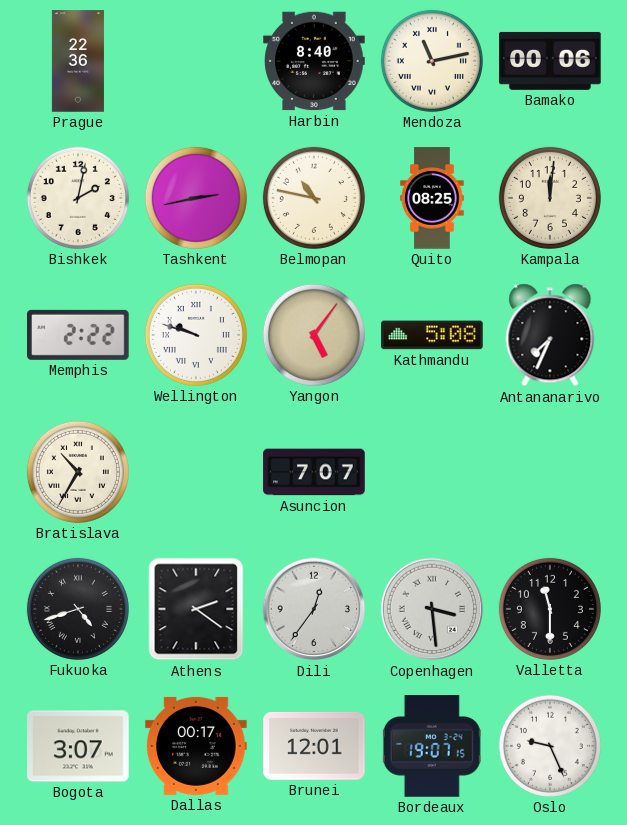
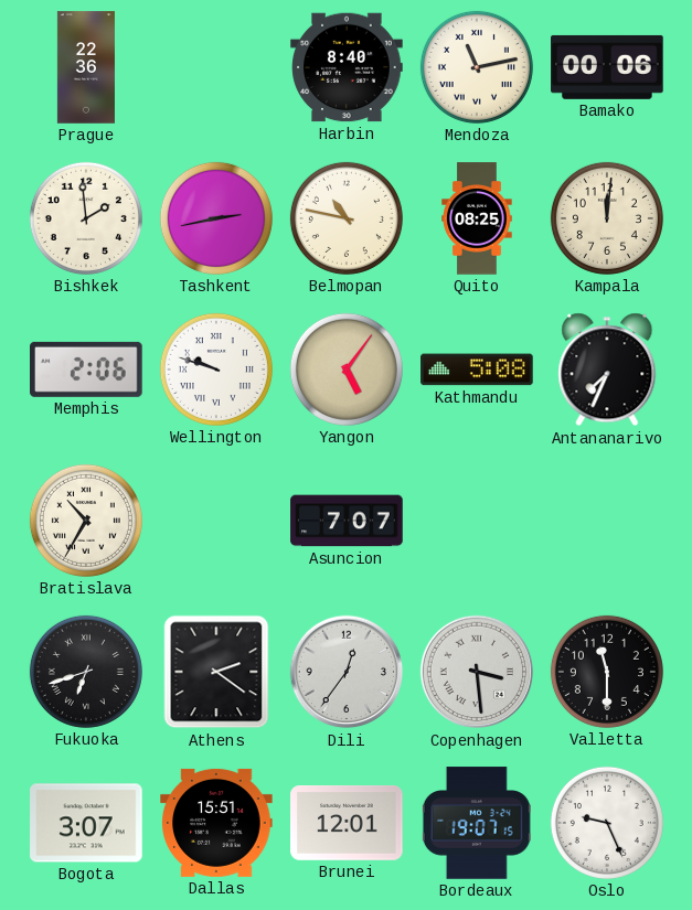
Bishkek: 2:02 -> 1:59
Memphis: 2:22 -> 2:06
Fukuoka: 4:42 -> 6:42
Dallas: 00:17 -> 15:51
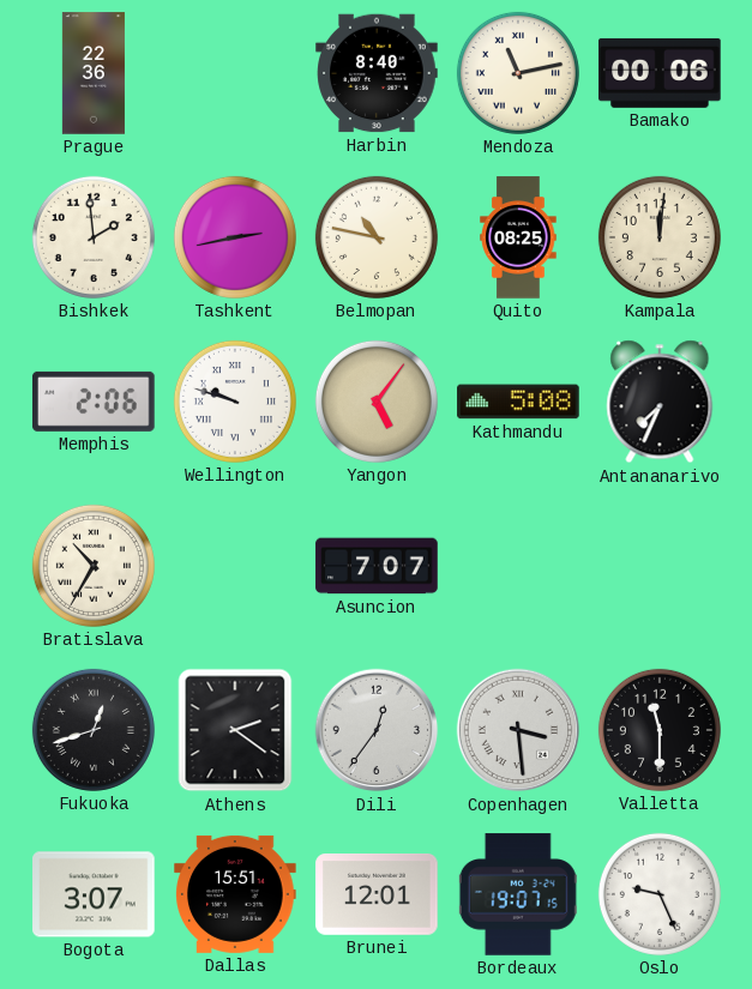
Fukuoka: 6:42 -> 12:42
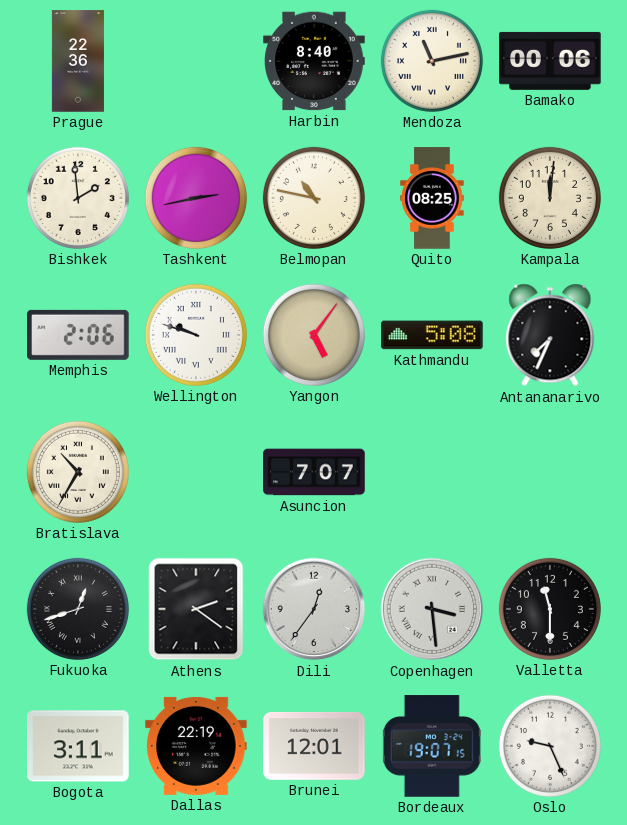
Bogota: 3:07 -> 3:11
Dallas: 15:51 -> 22:19
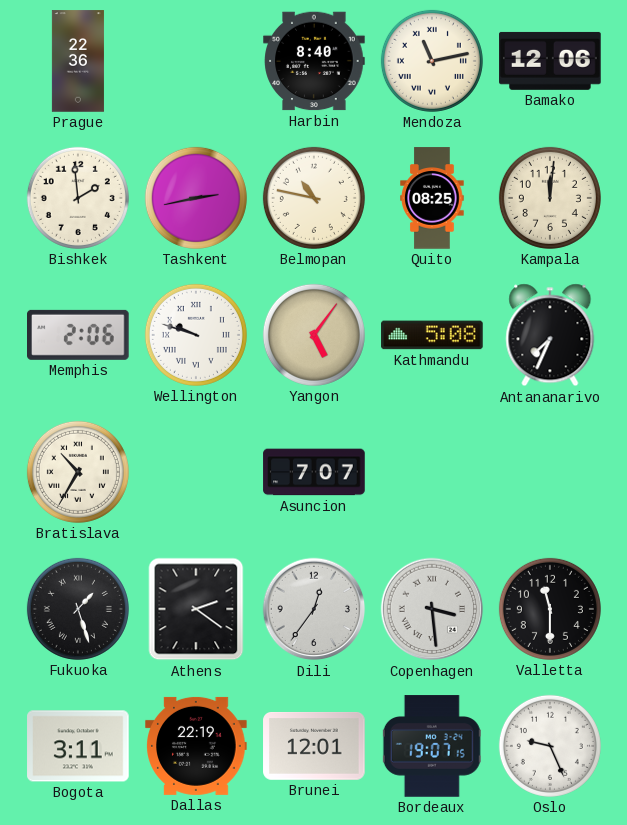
Bamako: 00:06 -> 12:06
Fukuoka: 12:42 -> 1:27
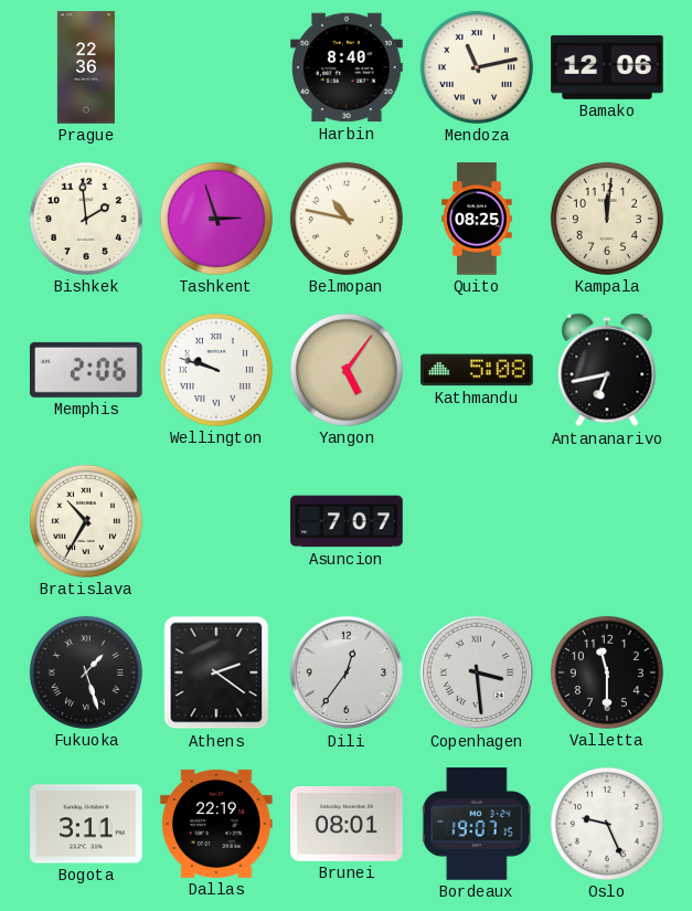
Tashkent: 2:43 -> 2:57
Antananarivo: 7:34 -> 6:43
Brunei: 12:01 -> 08:01
